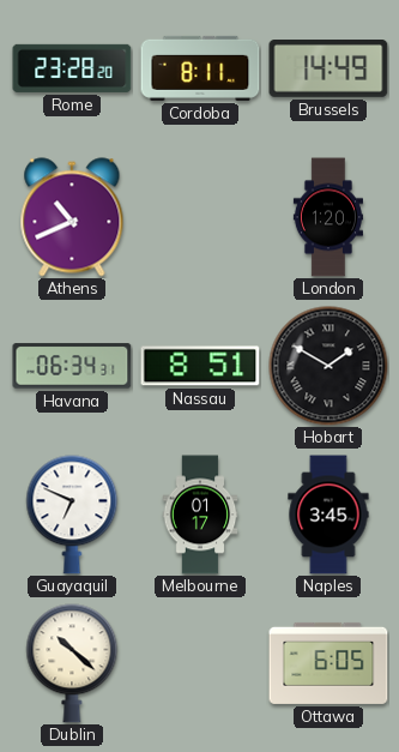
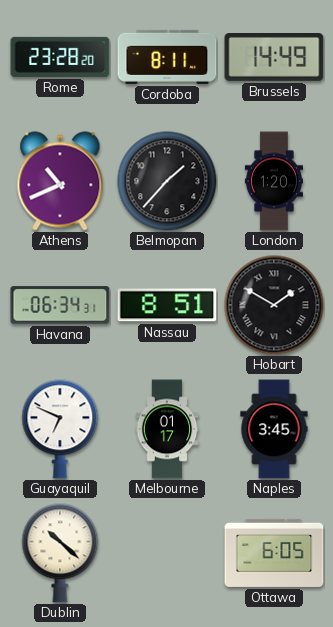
Belmopan: none -> 1:37
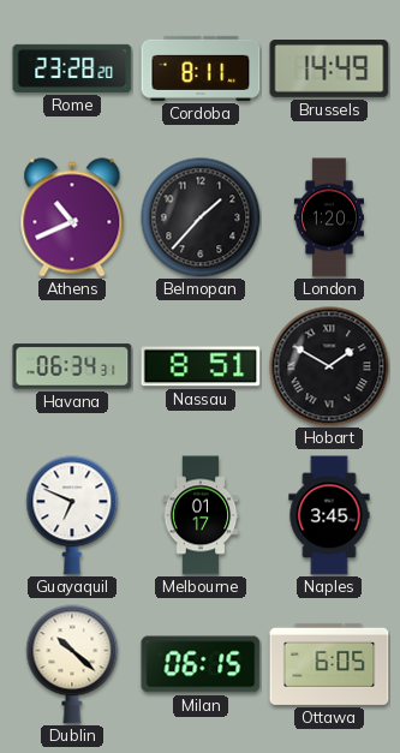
Milan: none -> 06:15
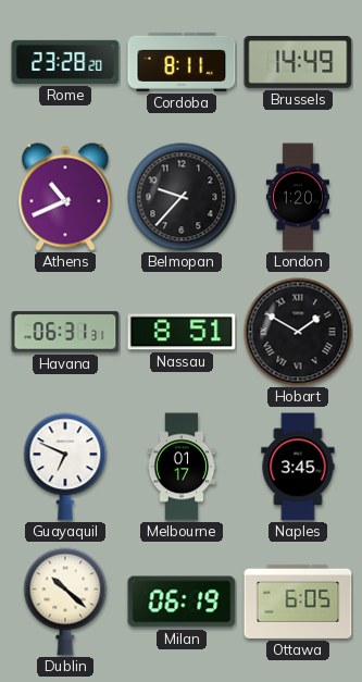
Belmopan: 1:37 -> 9:37
Havana: 06:34 -> 06:31
Milan: 06:15 -> 06:19
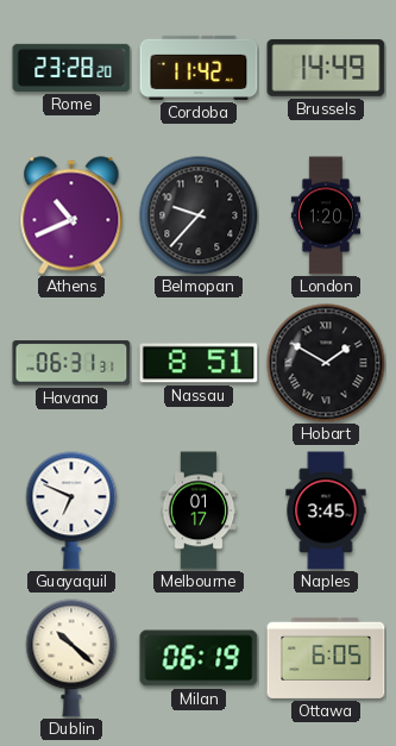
Cordoba: 8:11 -> 11:42
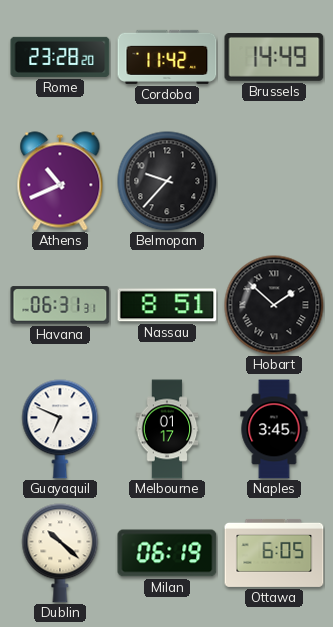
London: 1:20 -> none
Hobart: 1:50 -> 1:52
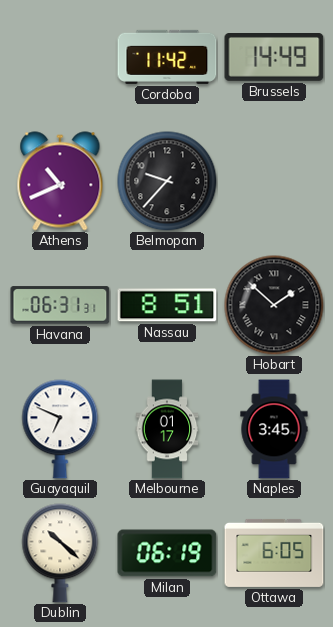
Rome: 23:28 -> none
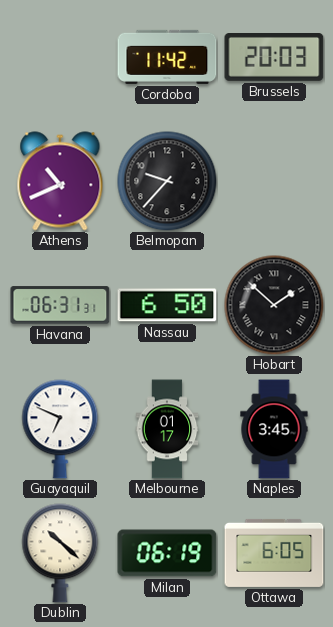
Brussels: 14:49 -> 20:03
Nassau: 8:51 -> 6:50
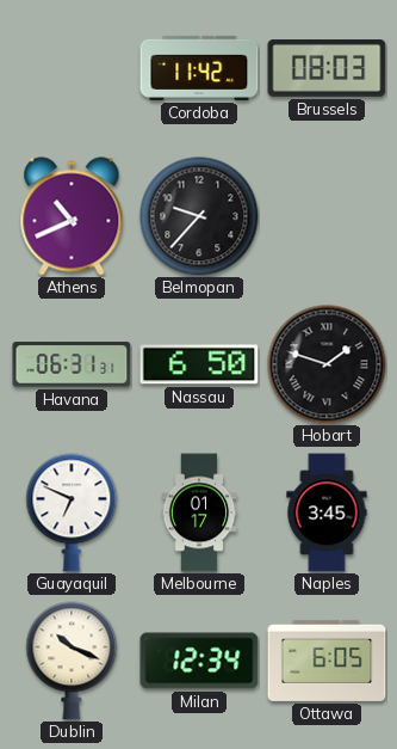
Brussels: 20:03 -> 08:03
Hobart: 1:52 -> 1:48
Dublin: 10:22 -> 10:19
Milan: 06:19 -> 12:34
